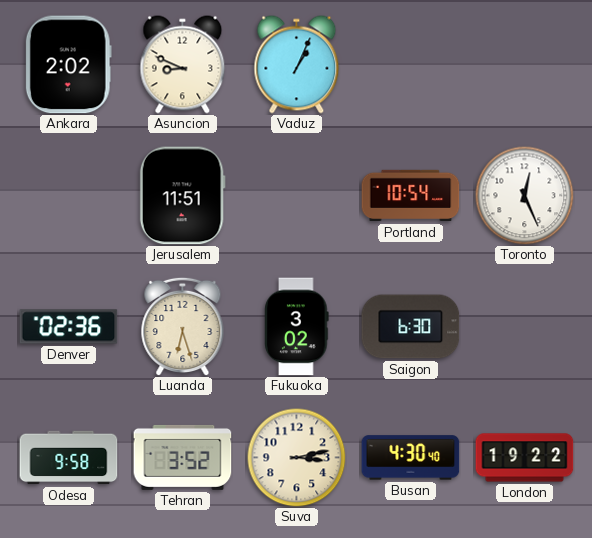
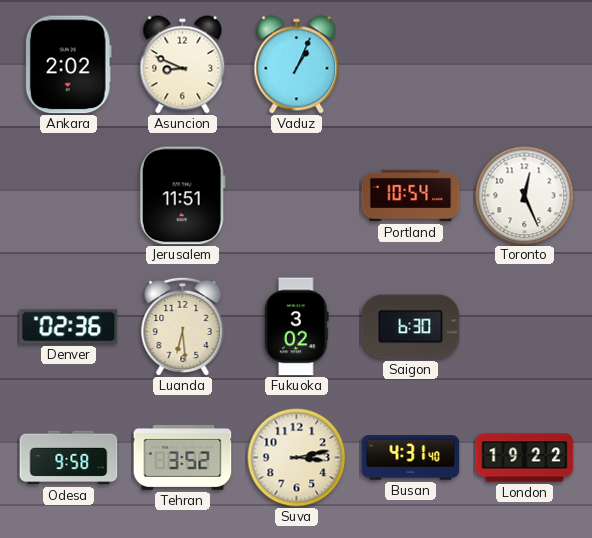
Luanda: 6:27 -> 6:29
Busan: 4:30 -> 4:31
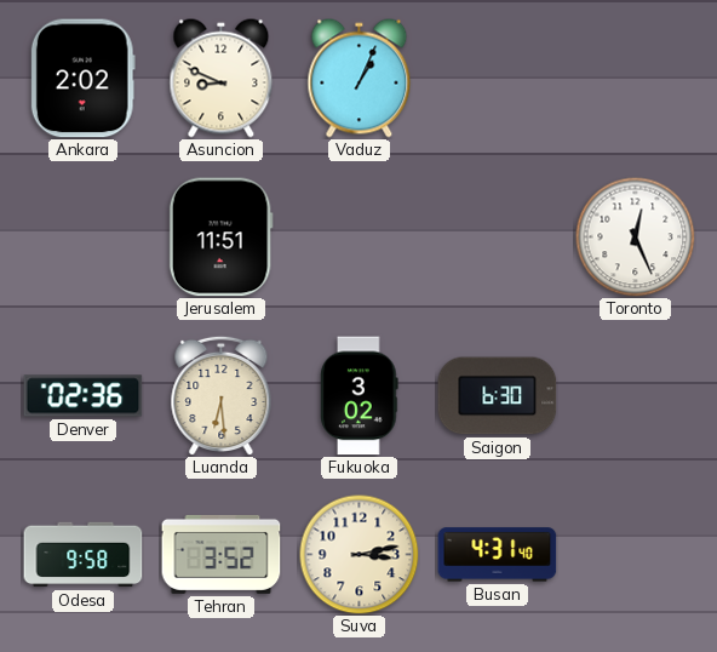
Portland: 10:54 -> none
London: 19:22 -> none
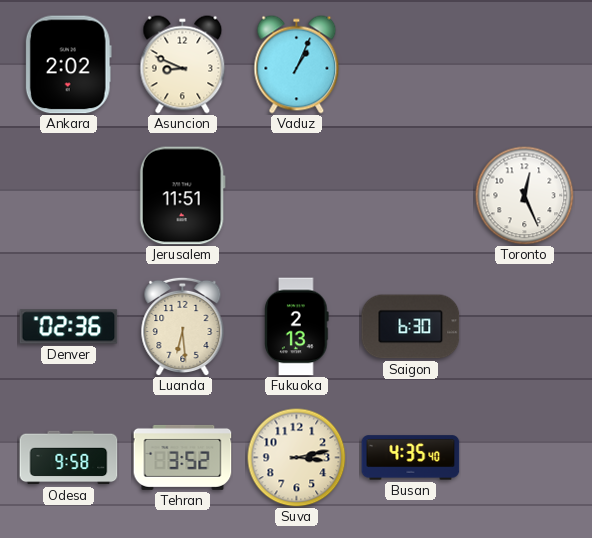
Fukuoka: 3:02 -> 2:13
Busan: 4:31 -> 4:35
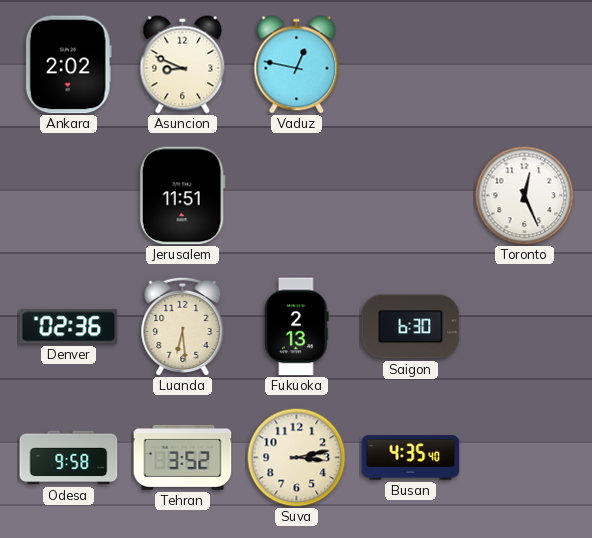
Vaduz: 1:04 -> 12:47
